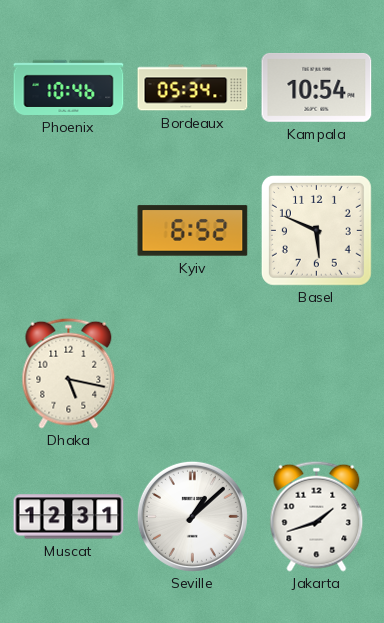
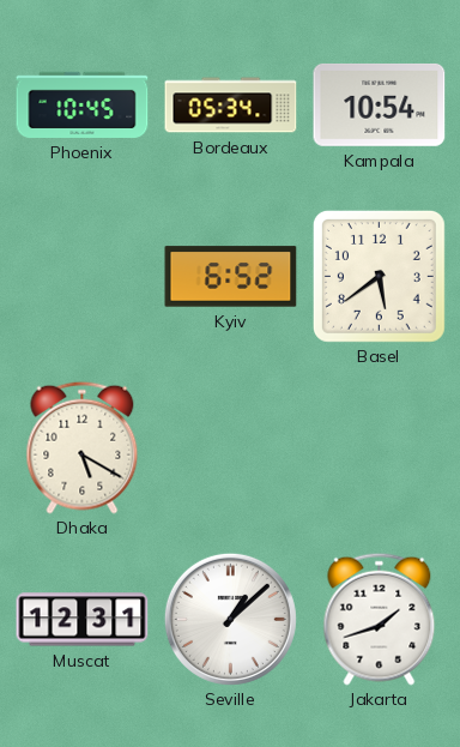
Phoenix: 10:46 -> 10:45
Basel: 5:49 -> 5:39
Dhaka: 5:17 -> 5:20
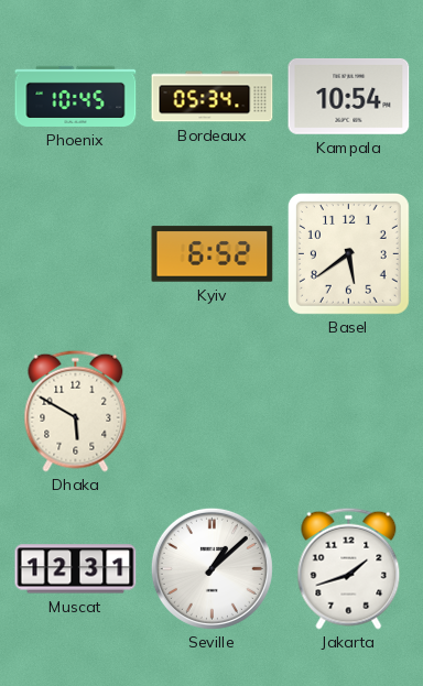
Dhaka: 5:20 -> 5:50
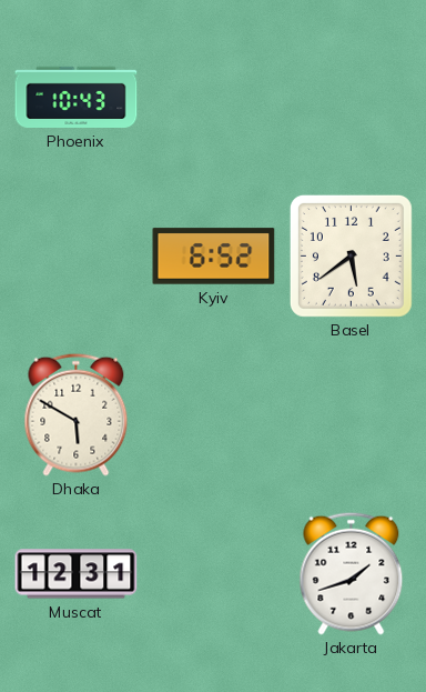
Phoenix: 10:45 -> 10:43
Bordeaux: 05:34 -> none
Kampala: 10:54 -> none
Seville: 1:08 -> none
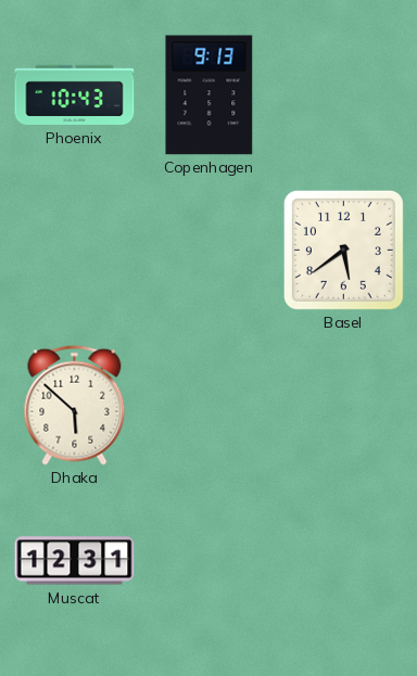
Copenhagen: none -> 9:13
Kyiv: 6:52 -> none
Dhaka: 5:50 -> 5:52
Jakarta: 1:42 -> none
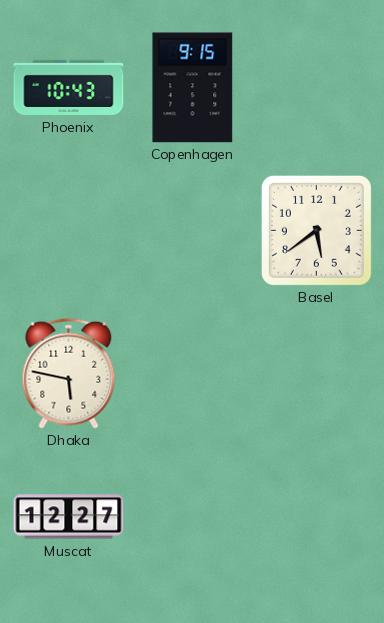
Copenhagen: 9:13 -> 9:15
Dhaka: 5:52 -> 5:47
Muscat: 12:31 -> 12:27
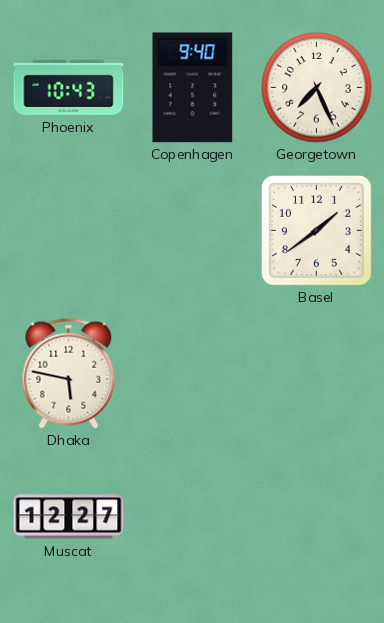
Copenhagen: 9:15 -> 9:40
Georgetown: none -> 7:26
Basel: 5:39 -> 1:39
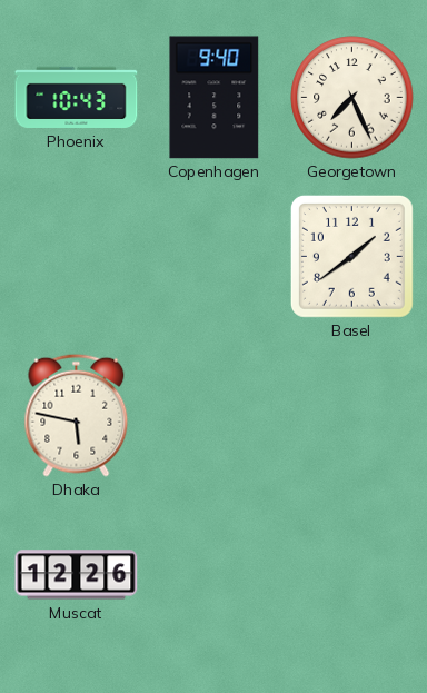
Muscat: 12:27 -> 12:26
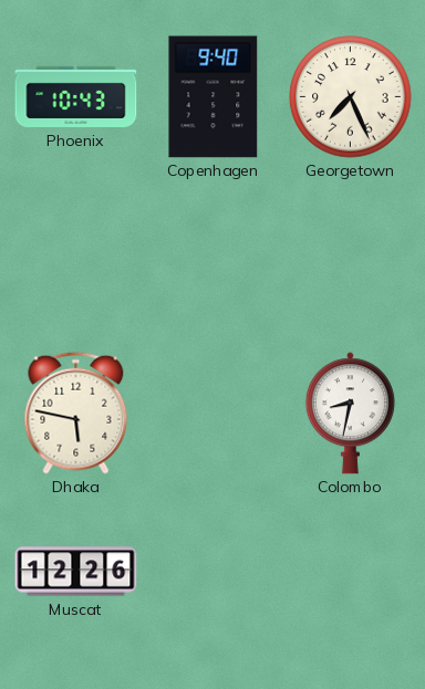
Basel: 1:39 -> none
Colombo: none -> 8:32
